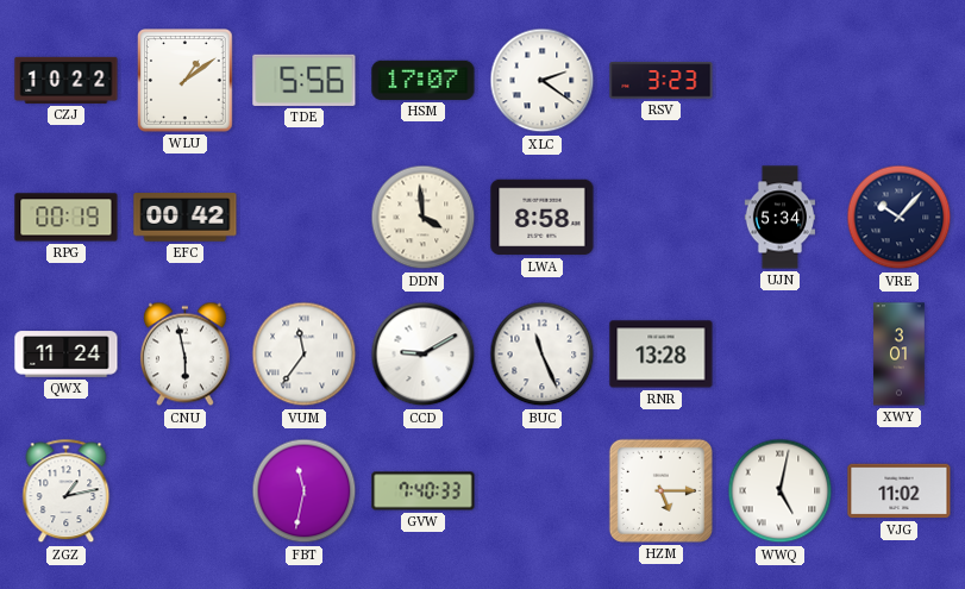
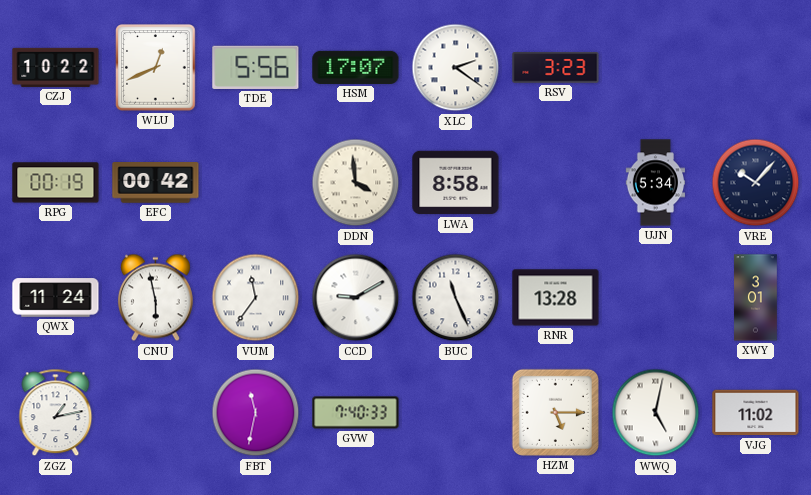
WLU: 1:09 -> 12:41
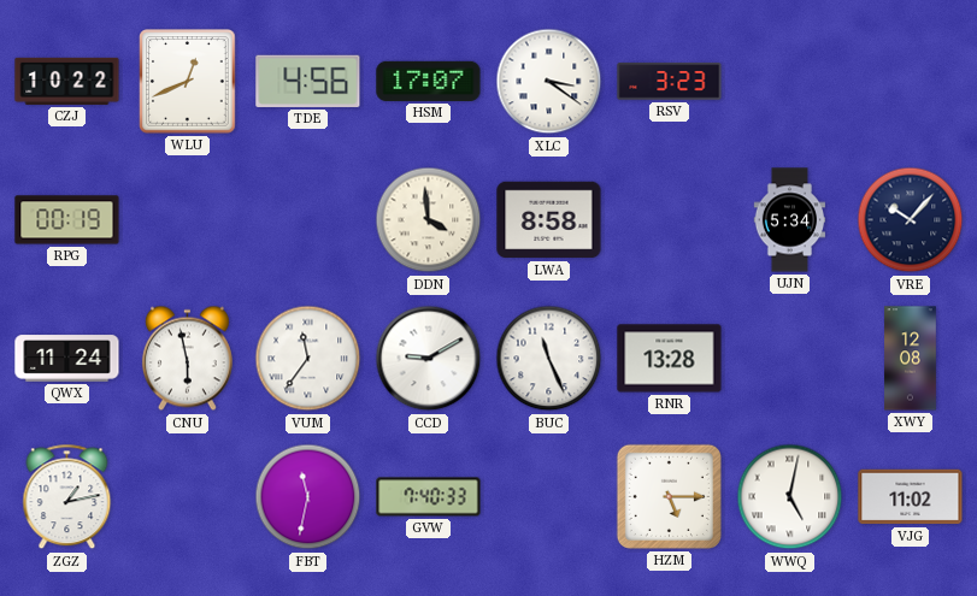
TDE: 5:56 -> 4:56
XLC: 2:21 -> 3:21
EFC: 00:42 -> none
XWY: 3:01 -> 12:08
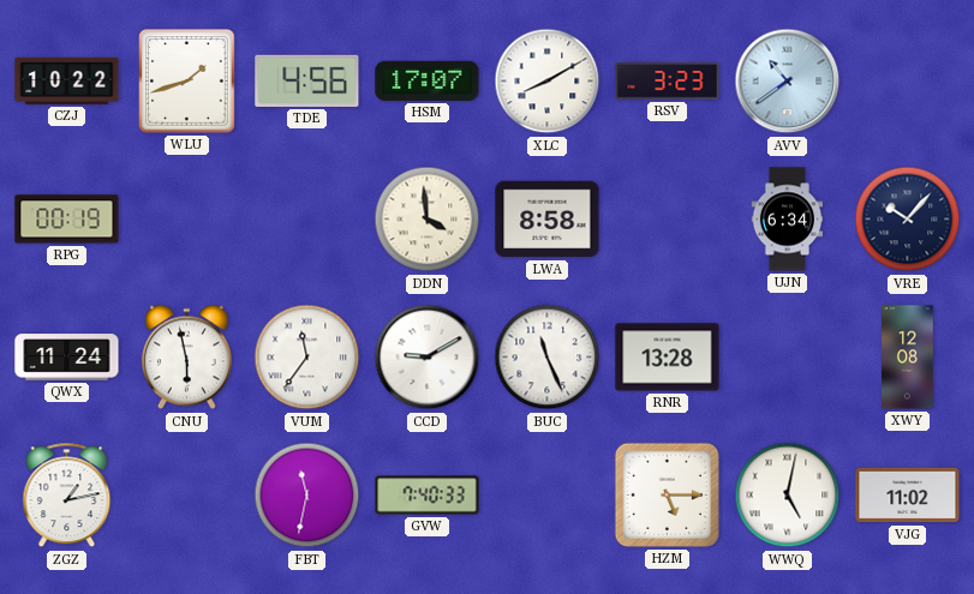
WLU: 12:41 -> 1:42
XLC: 3:21 -> 8:10
AVV: none -> 10:39
UJN: 5:34 -> 6:34
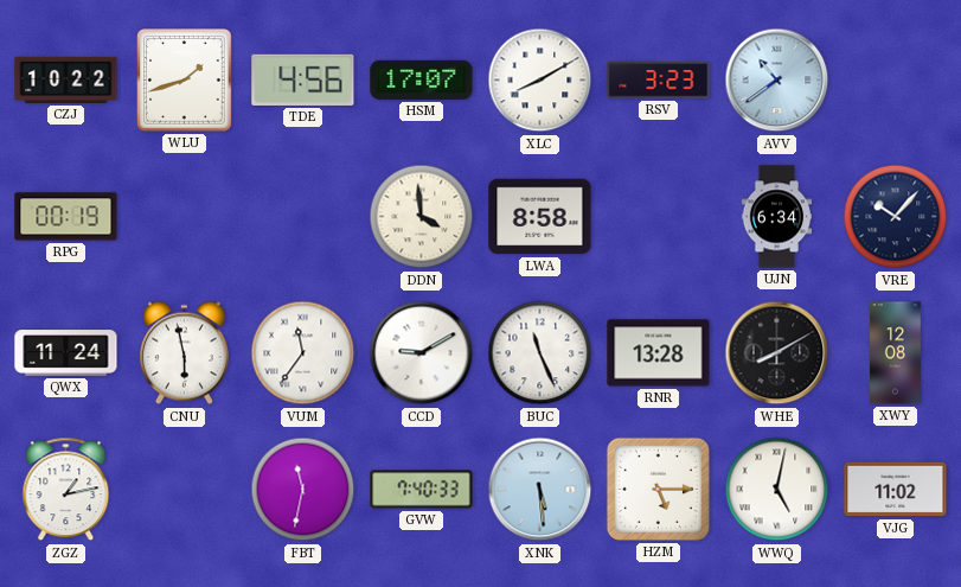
WHE: none -> 8:10
XNK: none -> 5:29
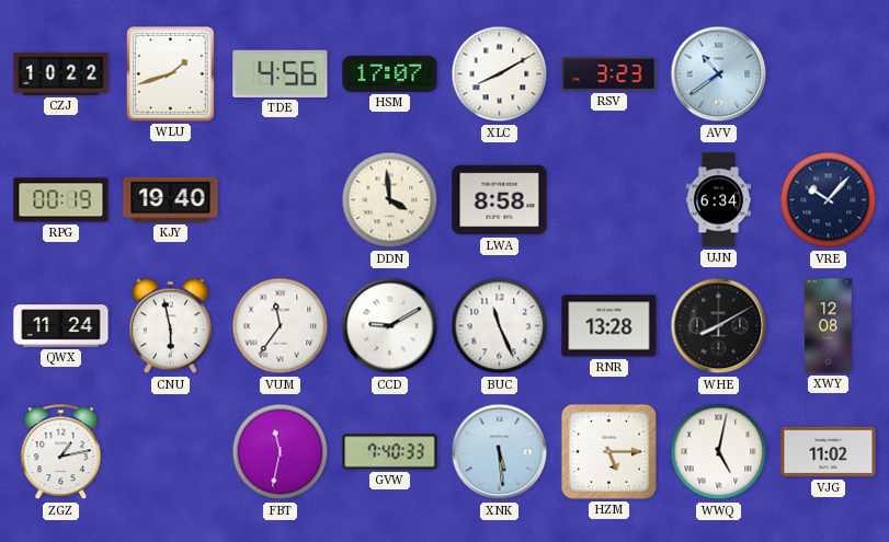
KJY: none -> 19:40
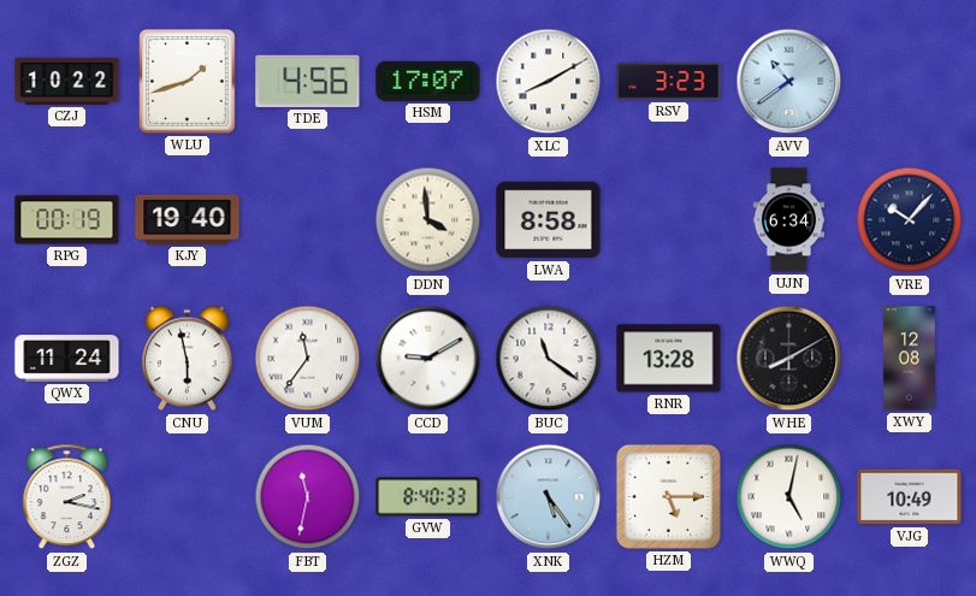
BUC: 11:26 -> 11:21
ZGZ: 1:13 -> 2:17
GVW: 7:40 -> 8:40
XNK: 5:29 -> 5:24
VJG: 11:02 -> 10:49
